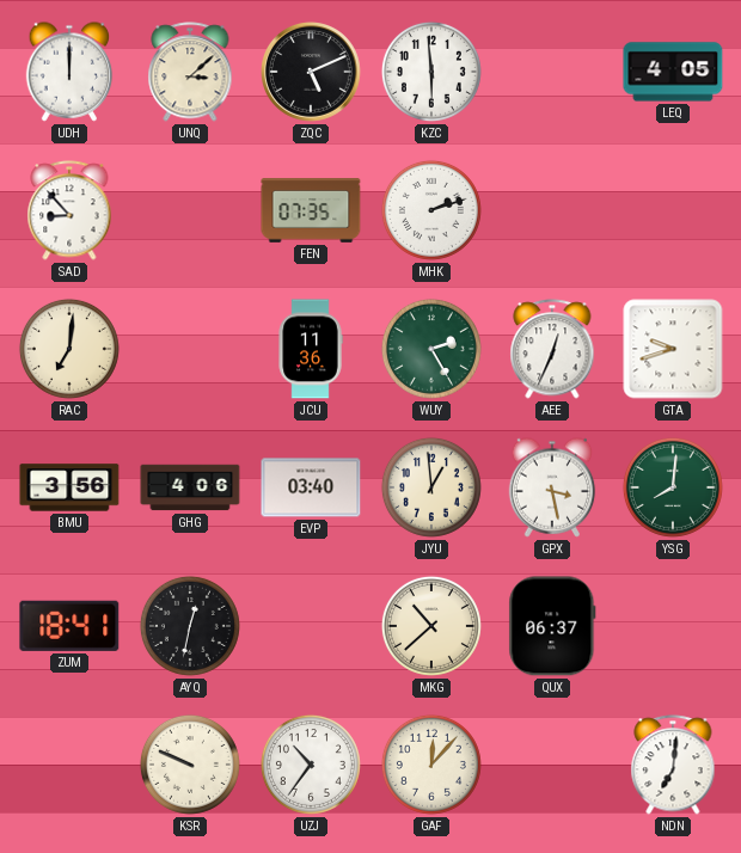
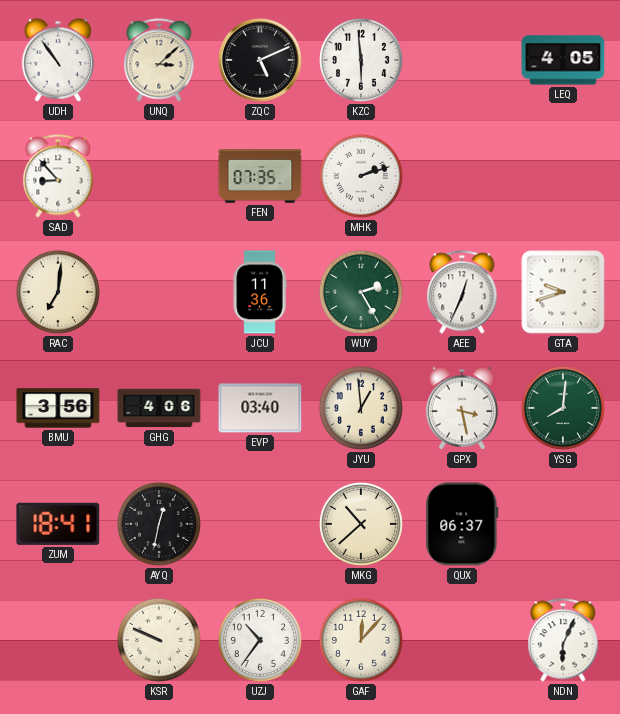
UDH: 12:00 -> 10:54
NDN: 7:01 -> 6:04
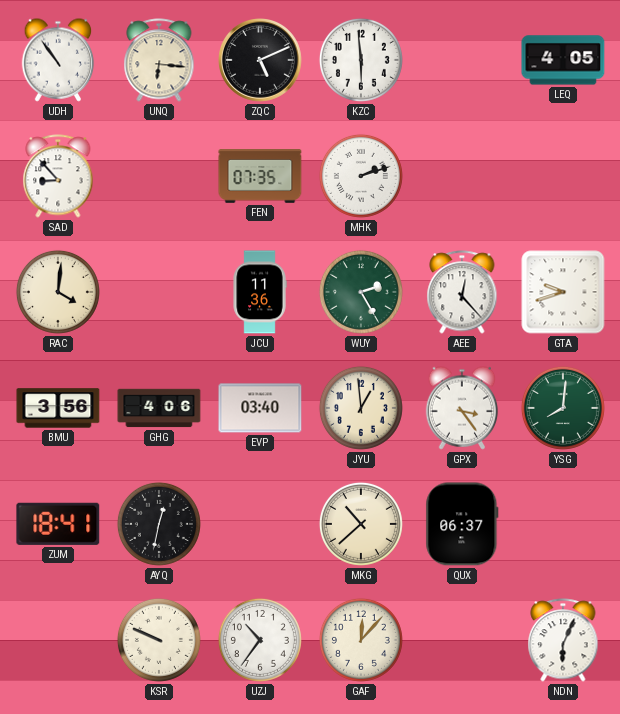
UNQ: 3:08 -> 6:16
RAC: 7:01 -> 4:01
AEE: 12:34 -> 12:23
GPX: 3:28 -> 3:24
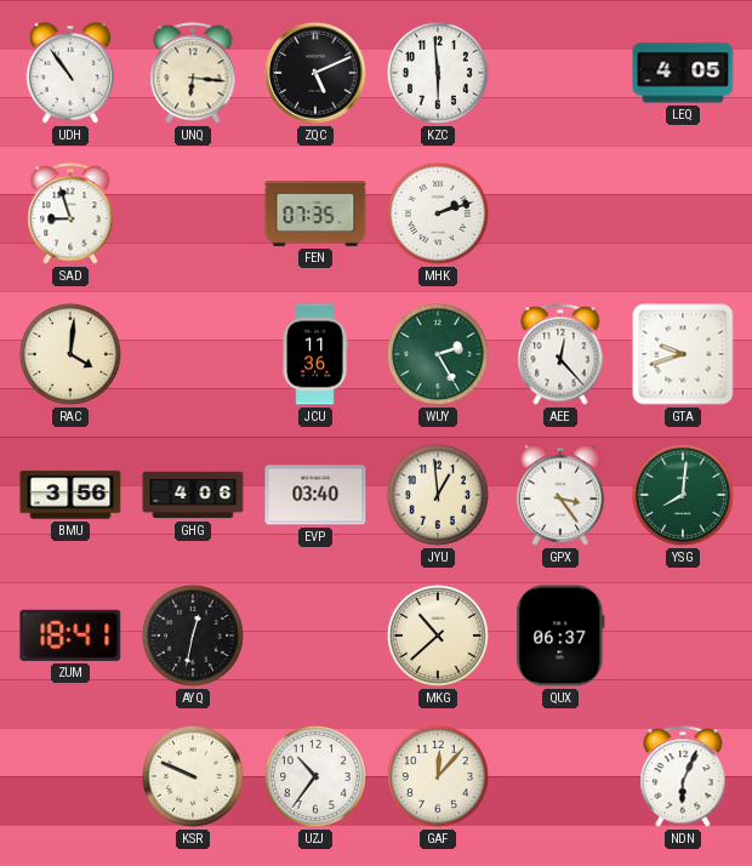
SAD: 8:53 -> 8:57
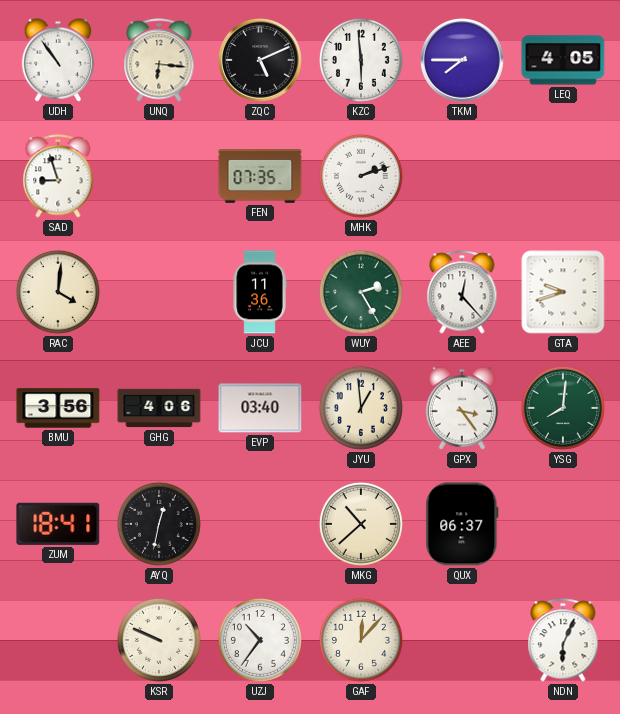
TKM: none -> 7:45
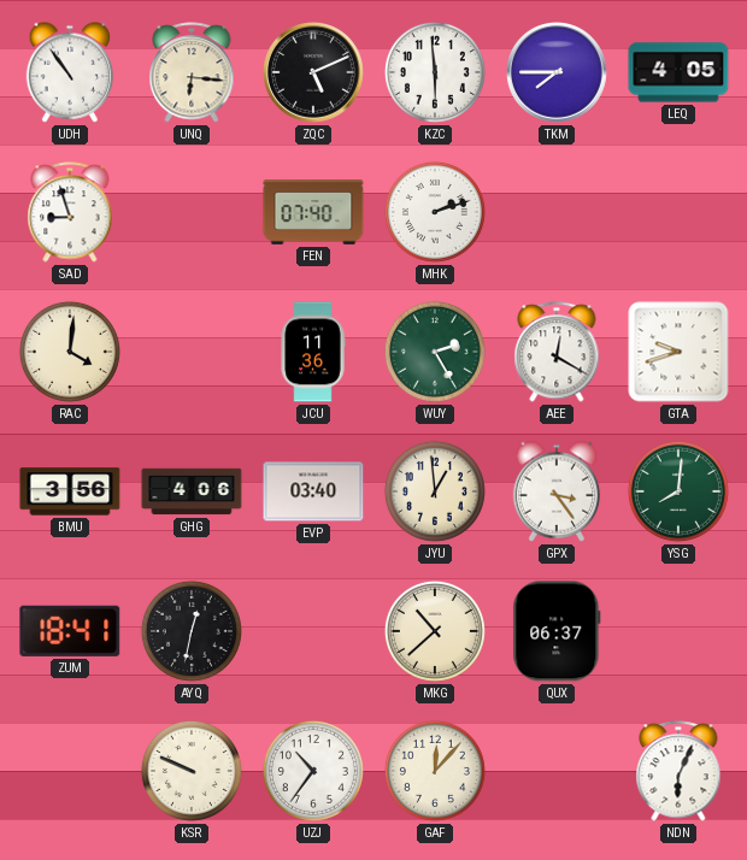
FEN: 07:35 -> 07:40
AEE: 12:23 -> 12:20
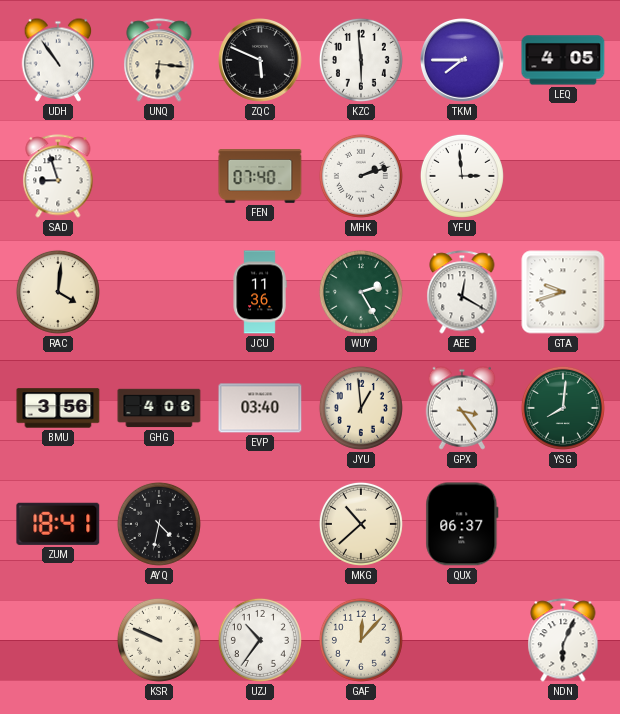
ZQC: 5:11 -> 5:49
YFU: none -> 2:59
AYQ: 12:32 -> 4:32
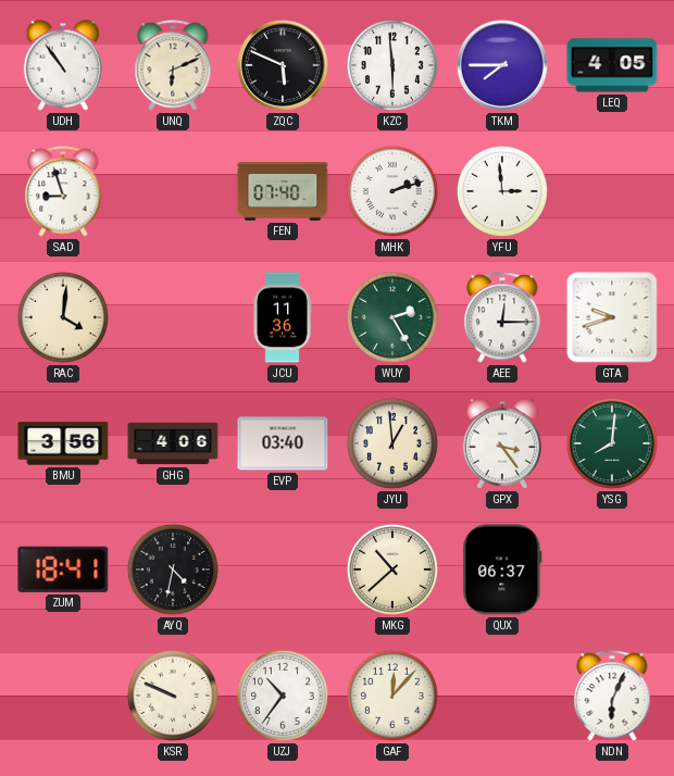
UNQ: 6:16 -> 6:11
AEE: 12:20 -> 12:15
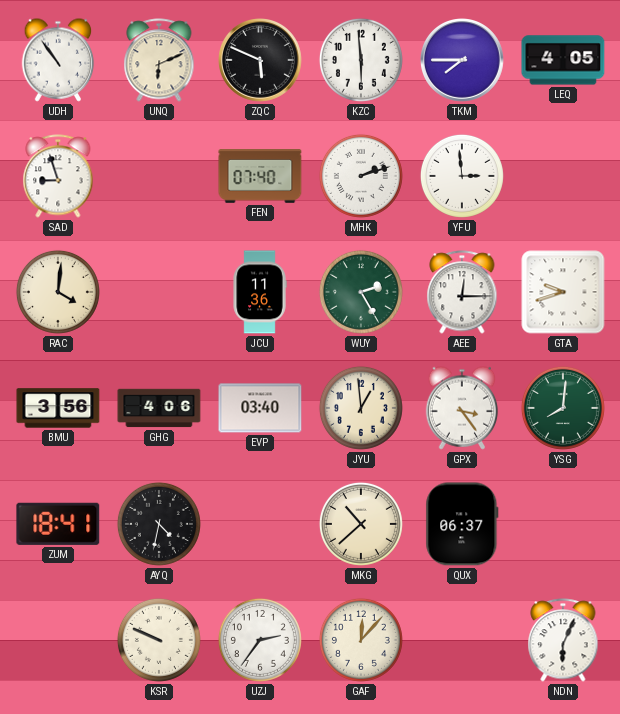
UZJ: 10:36 -> 2:36
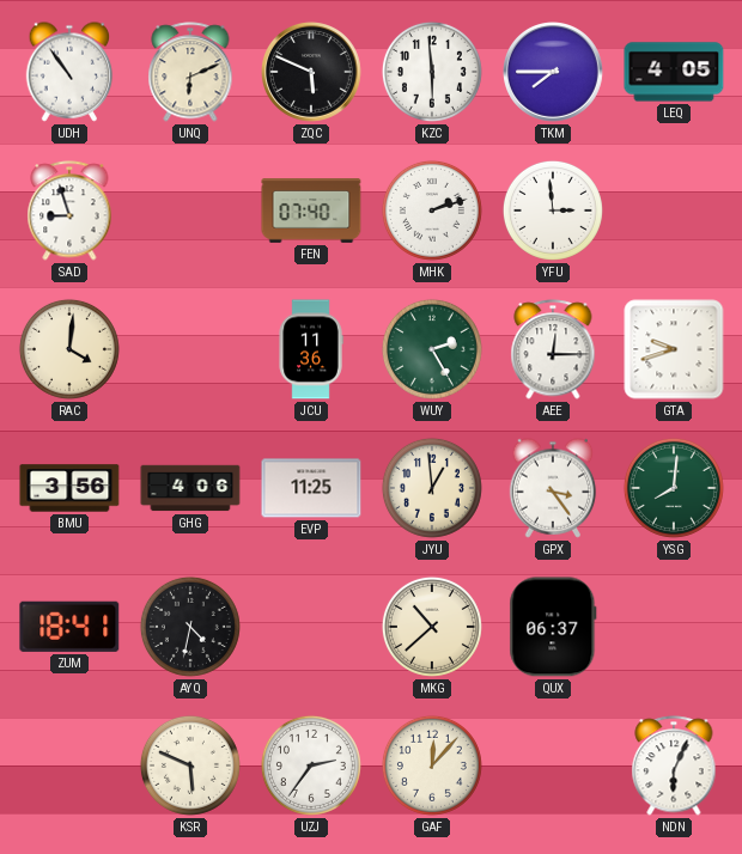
EVP: 03:40 -> 11:25
KSR: 9:49 -> 5:49
